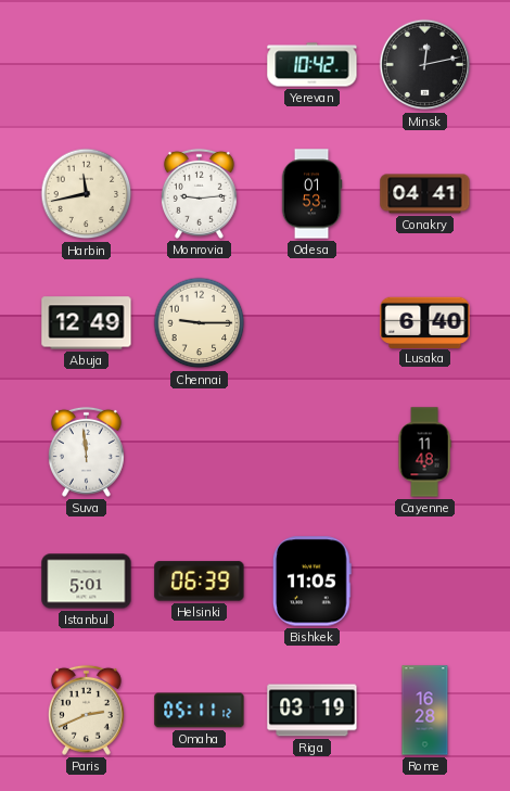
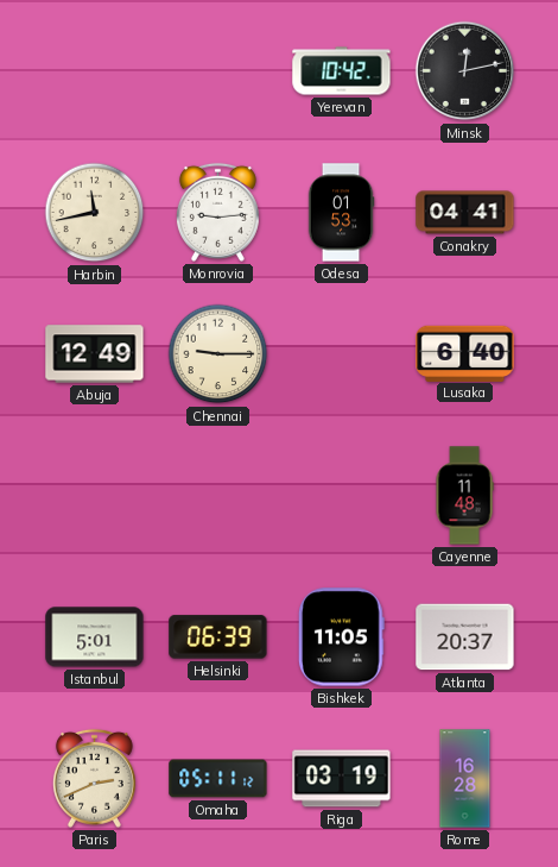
Suva: 11:59 -> none
Atlanta: none -> 20:37
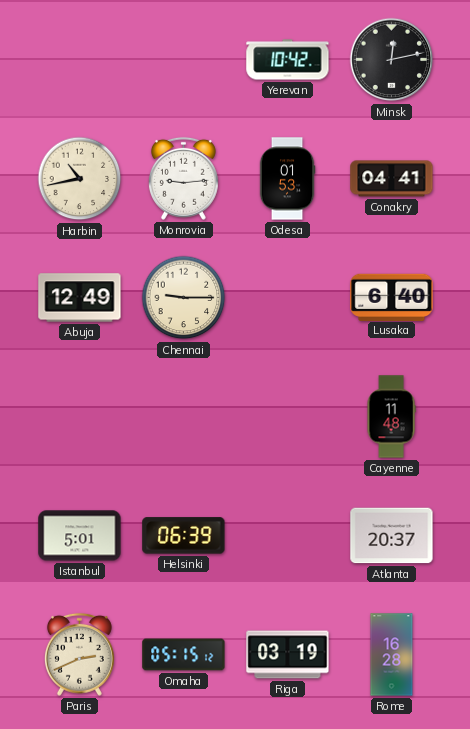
Harbin: 11:43 -> 10:43
Bishkek: 11:05 -> none
Omaha: 05:11 -> 05:15
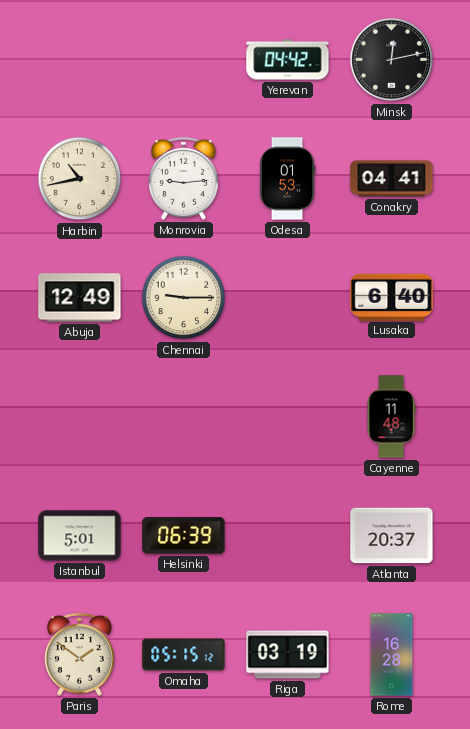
Yerevan: 10:42 -> 04:42
Paris: 2:41 -> 1:51
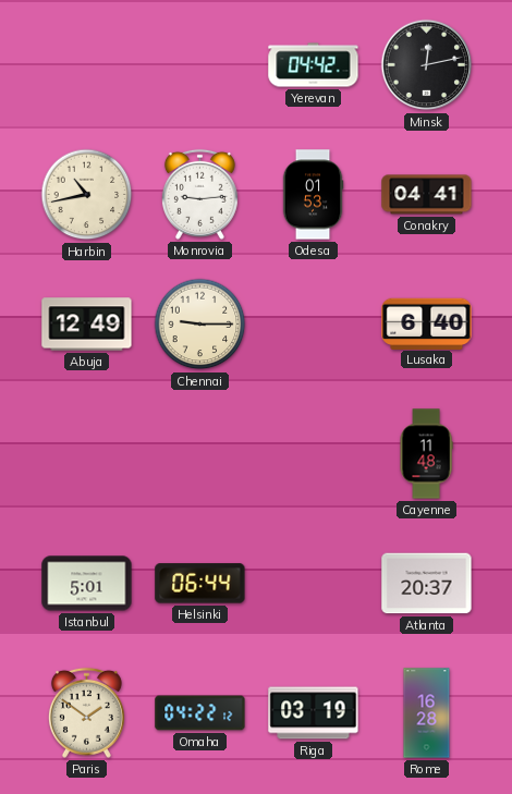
Helsinki: 06:39 -> 06:44
Omaha: 05:15 -> 04:22
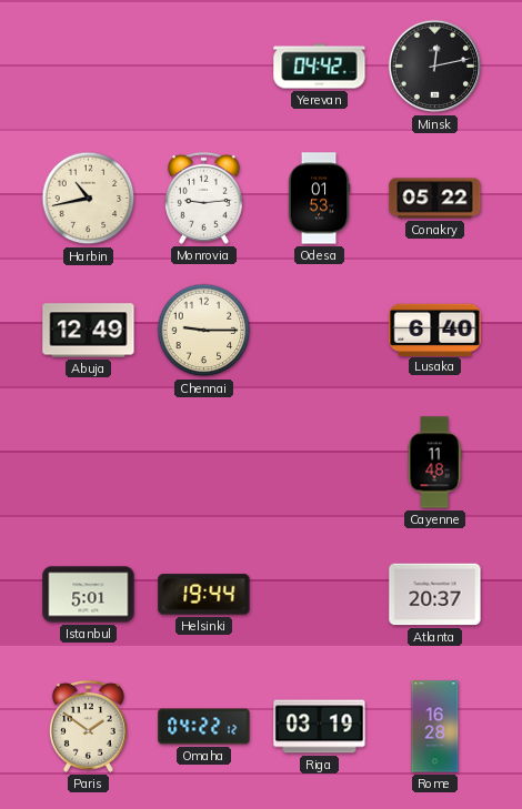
Conakry: 04:41 -> 05:22
Helsinki: 06:44 -> 19:44
